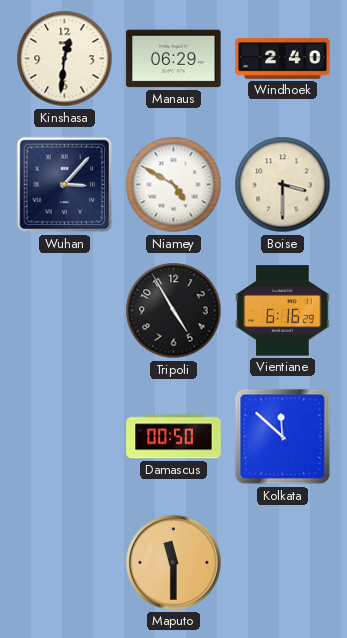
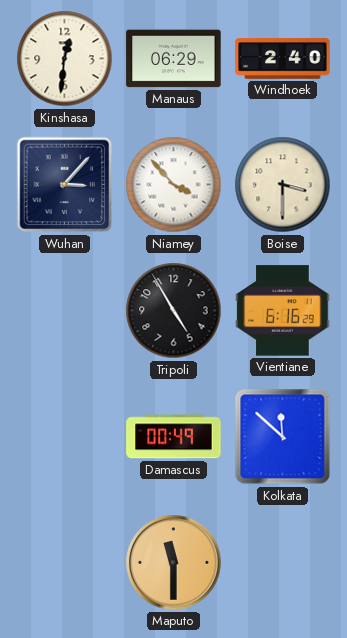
Niamey: 4:50 -> 3:53
Damascus: 00:50 -> 00:49
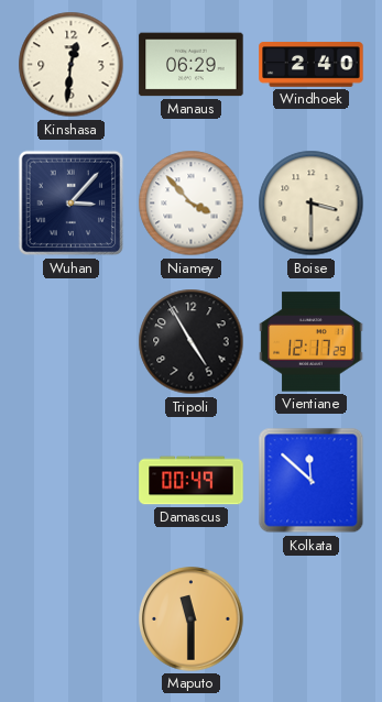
Vientiane: 6:16 -> 12:17
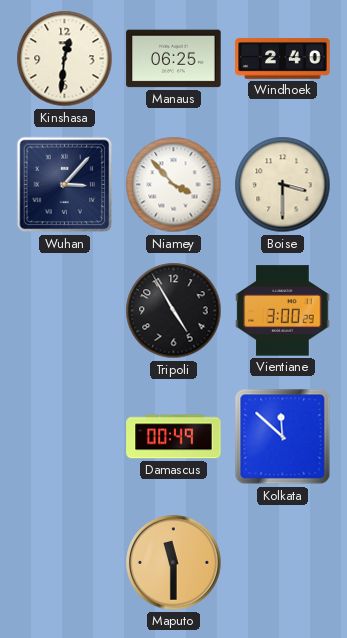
Manaus: 06:29 -> 06:25
Vientiane: 12:17 -> 3:00
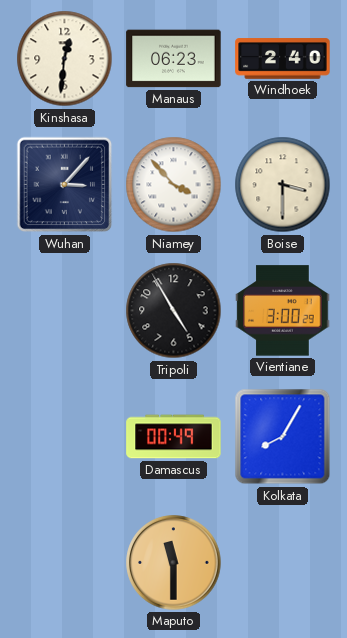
Manaus: 06:25 -> 06:23
Kolkata: 11:52 -> 8:05
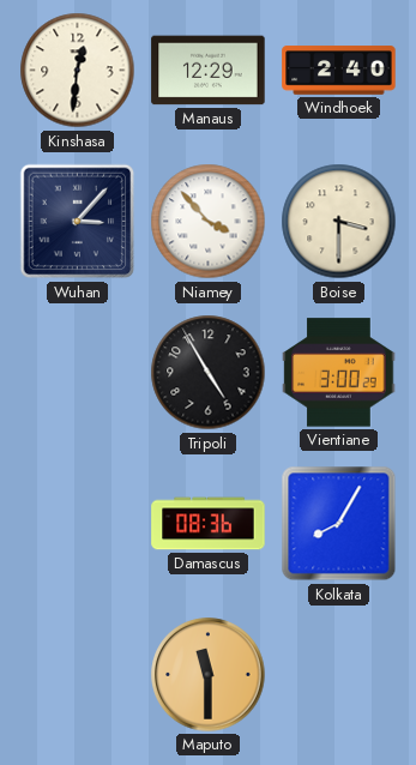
Manaus: 06:23 -> 12:29
Damascus: 00:49 -> 08:36
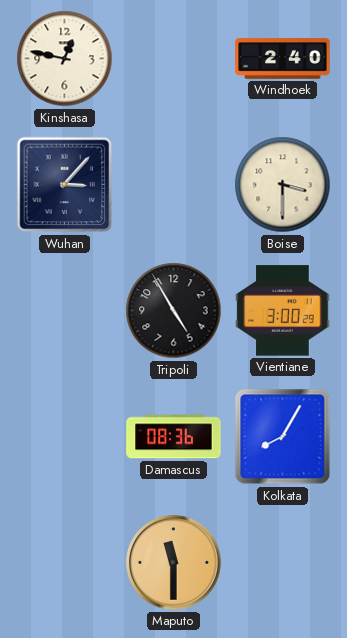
Kinshasa: 12:31 -> 12:47
Manaus: 12:29 -> none
Niamey: 3:53 -> none
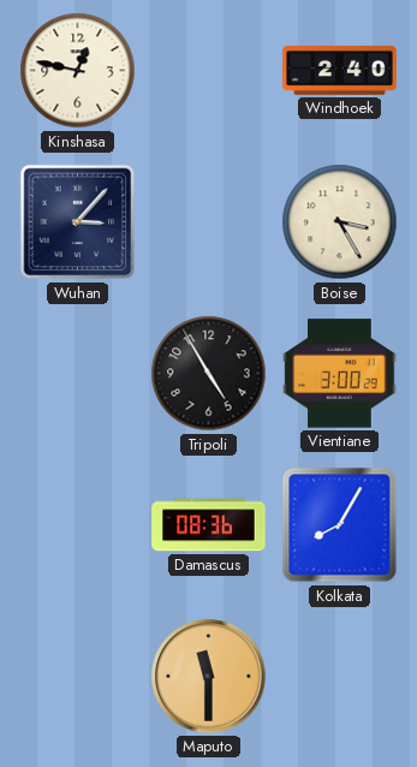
Boise: 3:30 -> 3:25
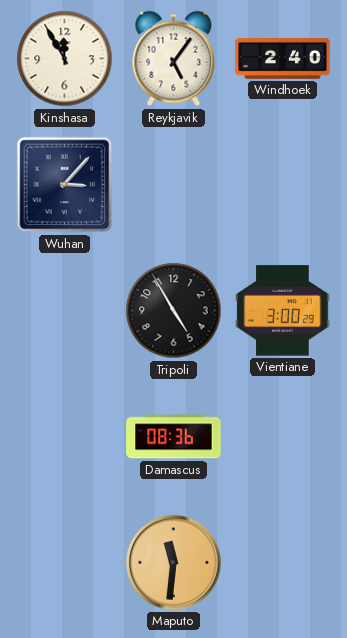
Kinshasa: 12:47 -> 11:55
Reykjavik: none -> 5:06
Boise: 3:25 -> none
Kolkata: 8:05 -> none
Maputo: 11:30 -> 11:31
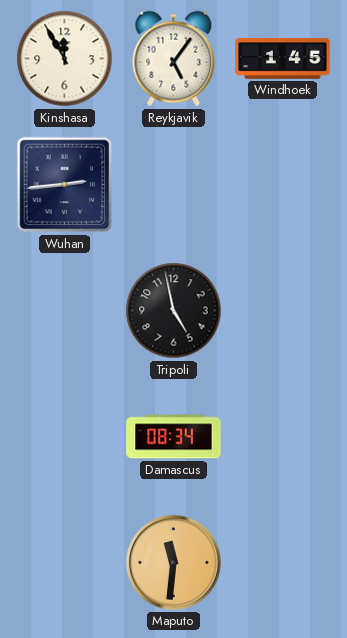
Windhoek: 2:40 -> 1:45
Wuhan: 3:07 -> 2:44
Tripoli: 4:55 -> 4:58
Vientiane: 3:00 -> none
Damascus: 08:36 -> 08:34
